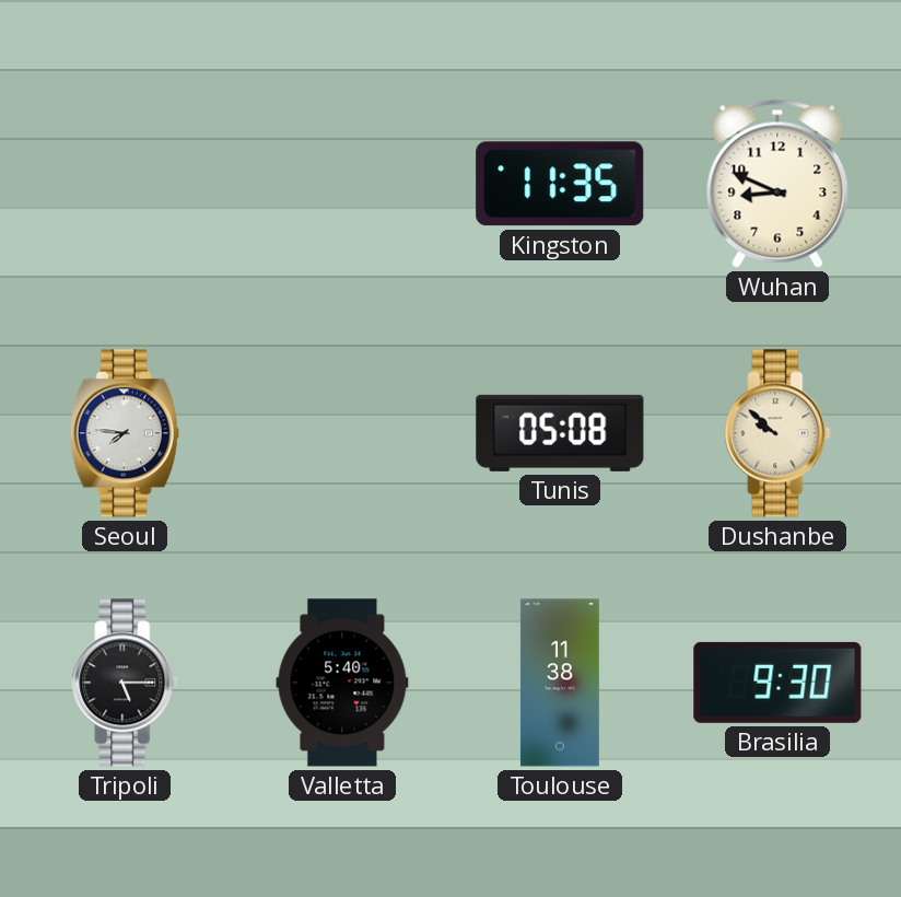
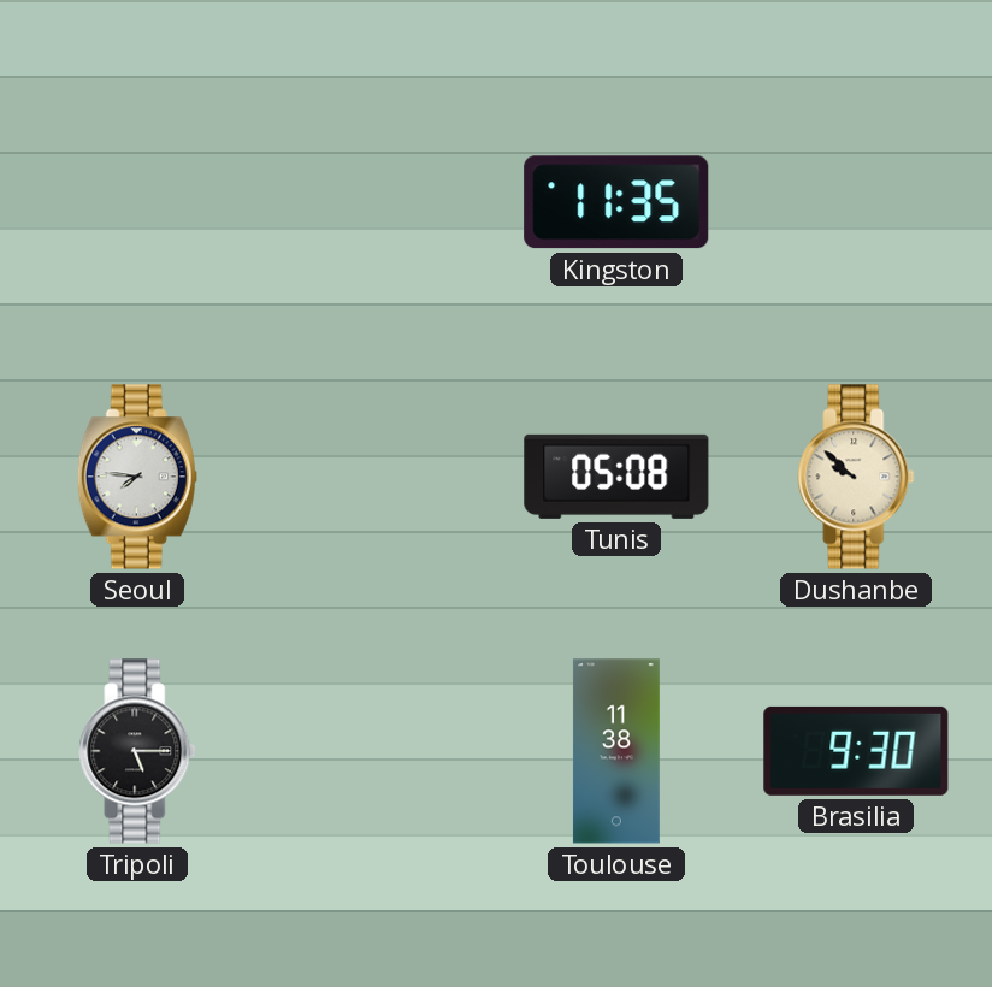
Wuhan: 8:49 -> none
Valletta: 5:40 -> none
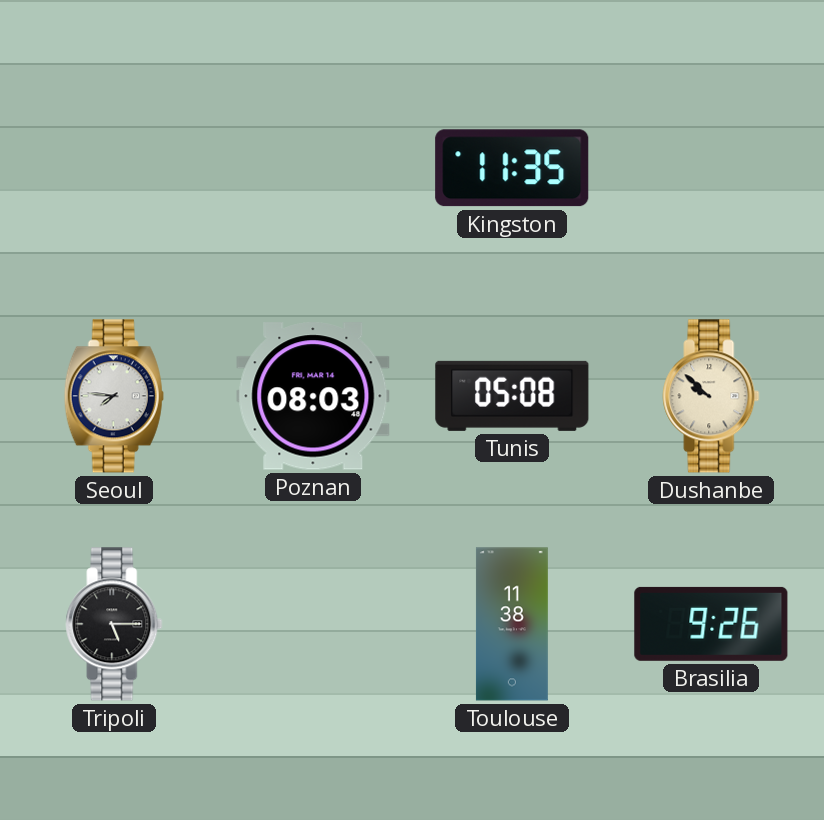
Poznan: none -> 08:03
Brasilia: 9:30 -> 9:26
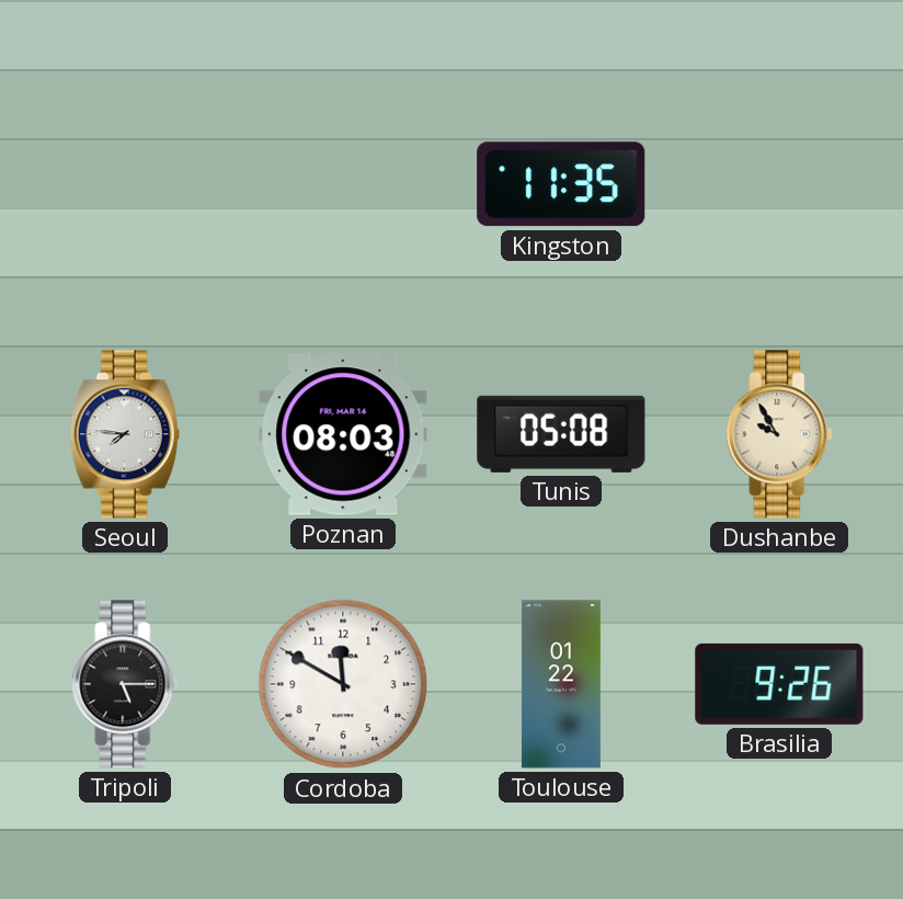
Dushanbe: 9:52 -> 9:55
Cordoba: none -> 11:50
Toulouse: 11:38 -> 01:22
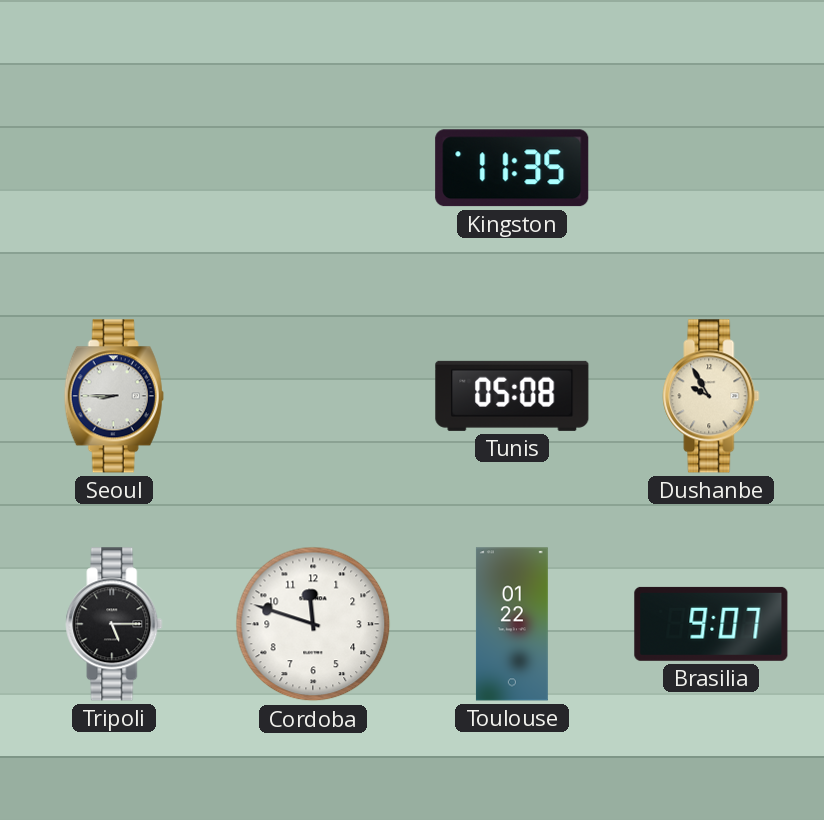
Seoul: 7:46 -> 8:45
Poznan: 08:03 -> none
Cordoba: 11:50 -> 11:48
Brasilia: 9:26 -> 9:07
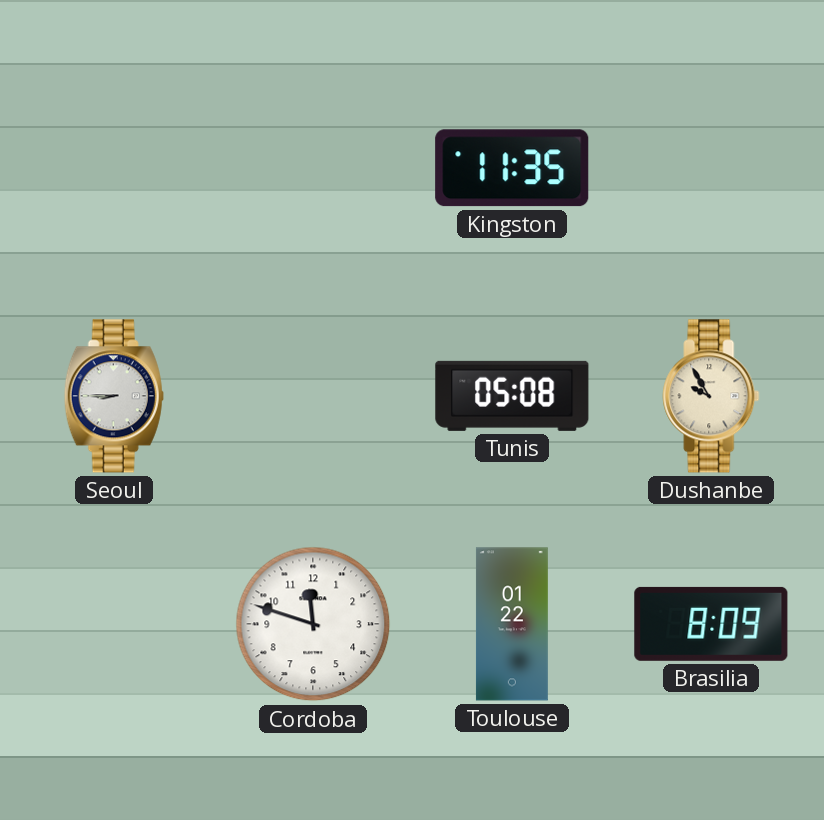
Tripoli: 5:15 -> none
Brasilia: 9:07 -> 8:09
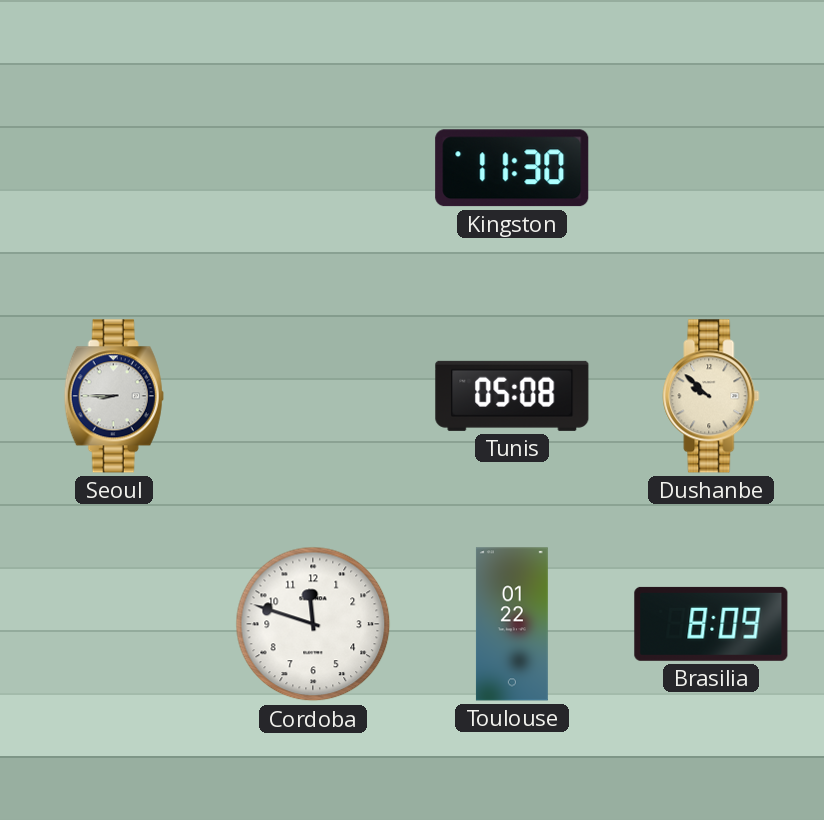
Kingston: 11:35 -> 11:30
Dushanbe: 9:55 -> 9:52
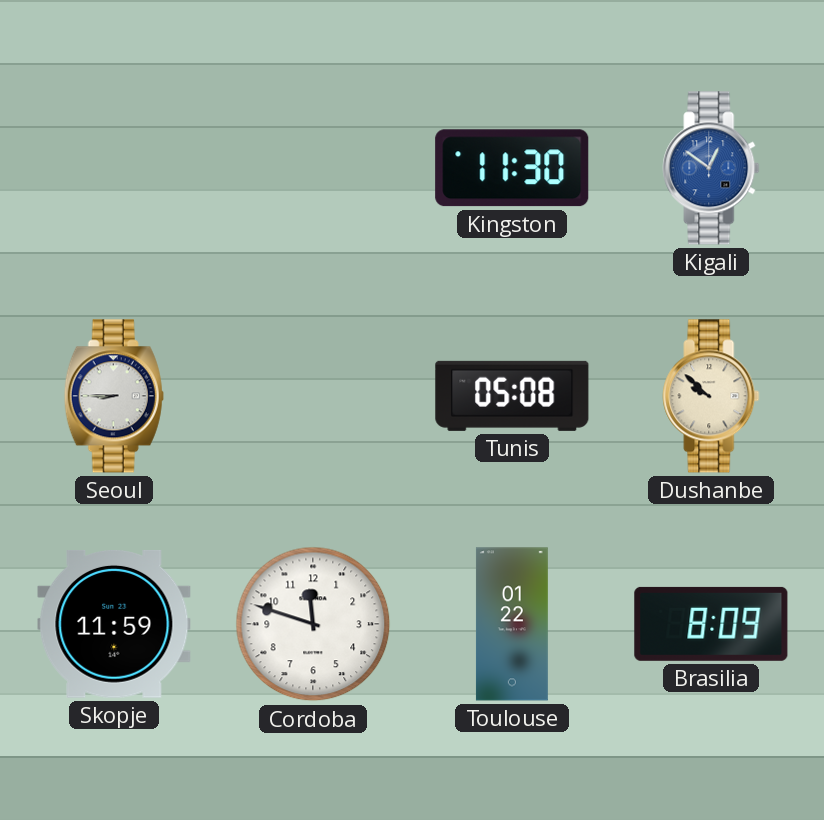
Kigali: none -> 12:51
Skopje: none -> 11:59
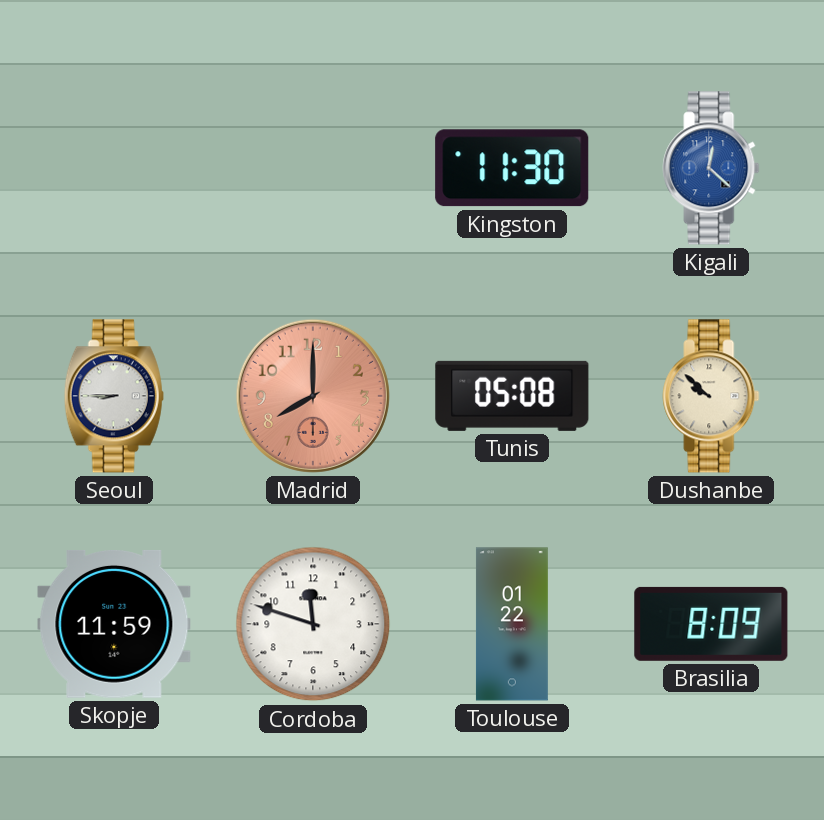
Kigali: 12:51 -> 12:22
Madrid: none -> 8:00
